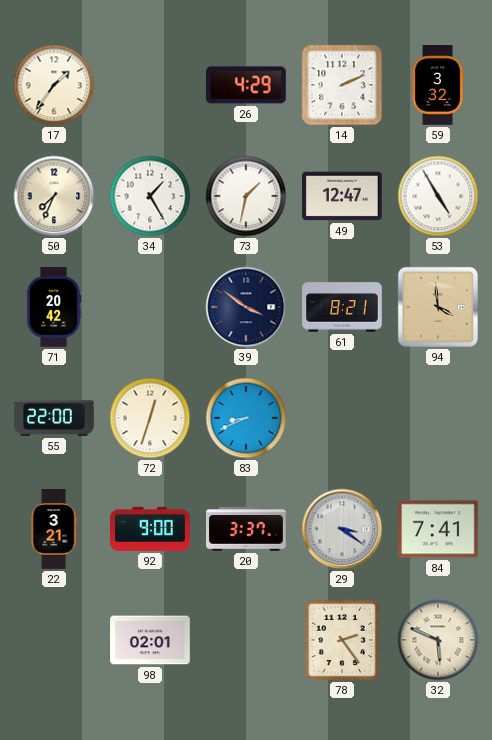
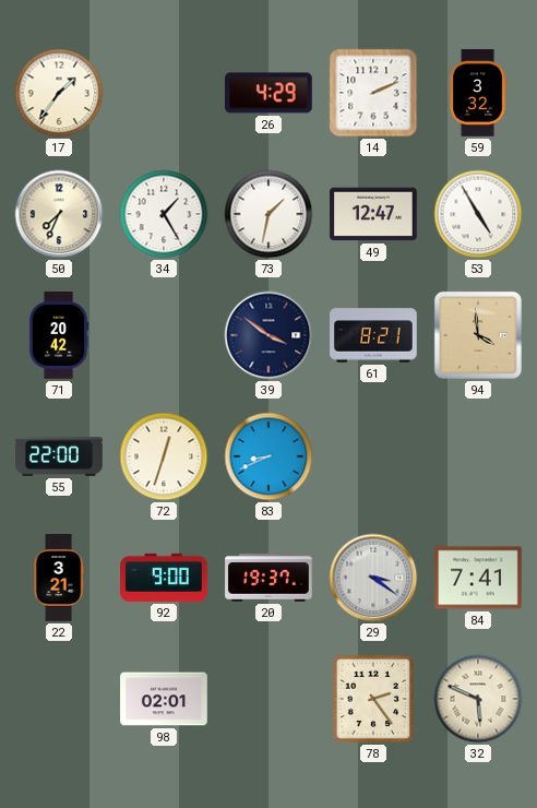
20: 3:37 -> 19:37
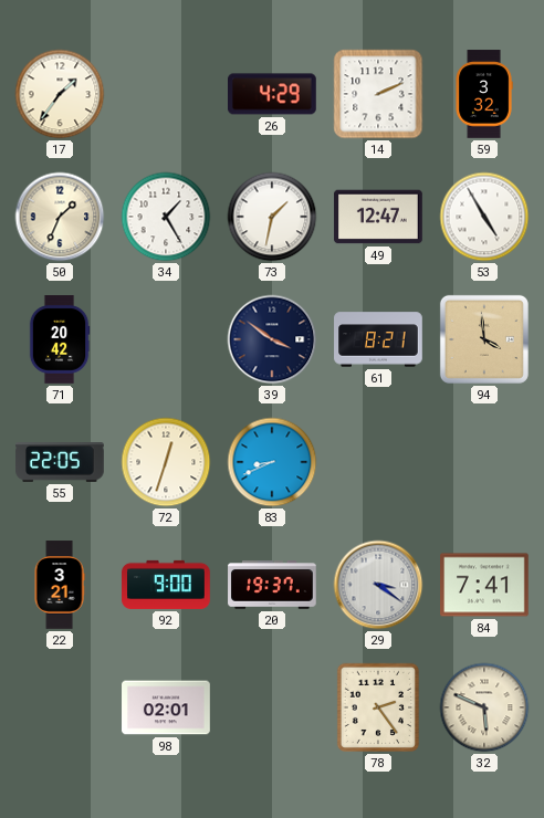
50: 7:34 -> 1:34
55: 22:00 -> 22:05
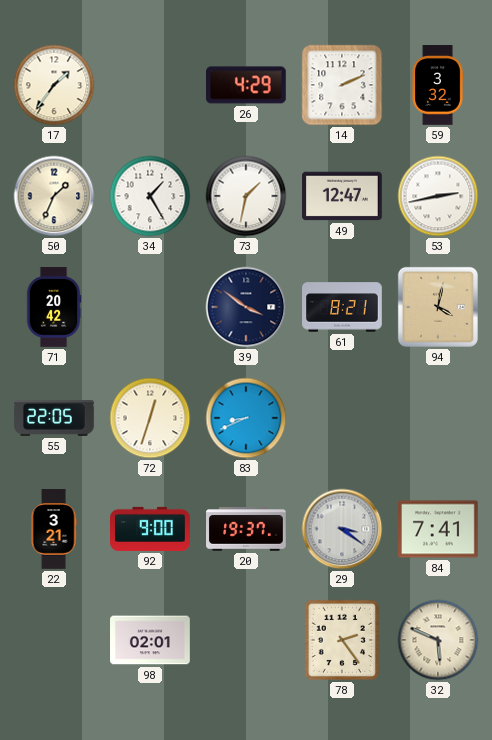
53: 4:55 -> 2:43
94: 3:59 -> 4:02
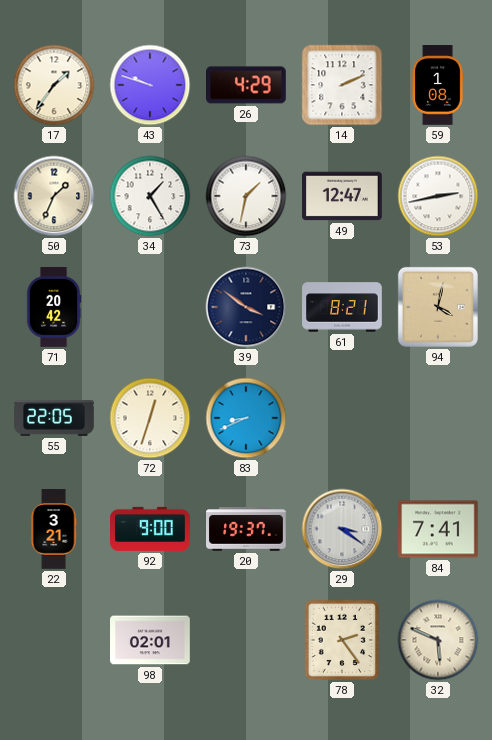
43: none -> 9:48
59: 3:32 -> 1:08
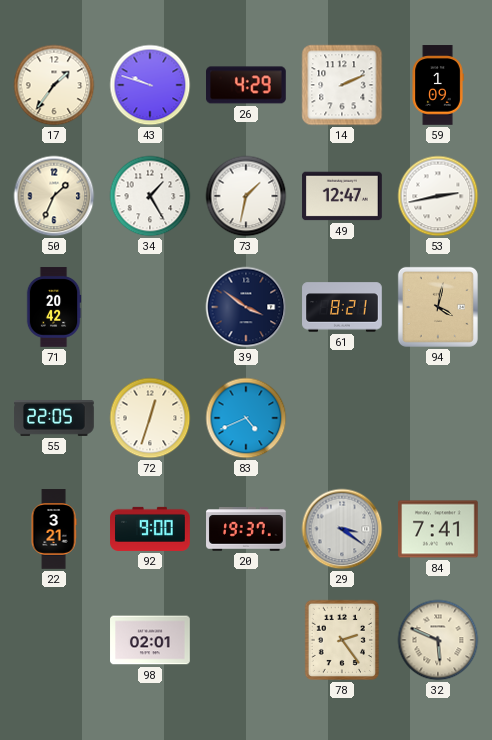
59: 1:08 -> 1:09
83: 8:41 -> 4:41
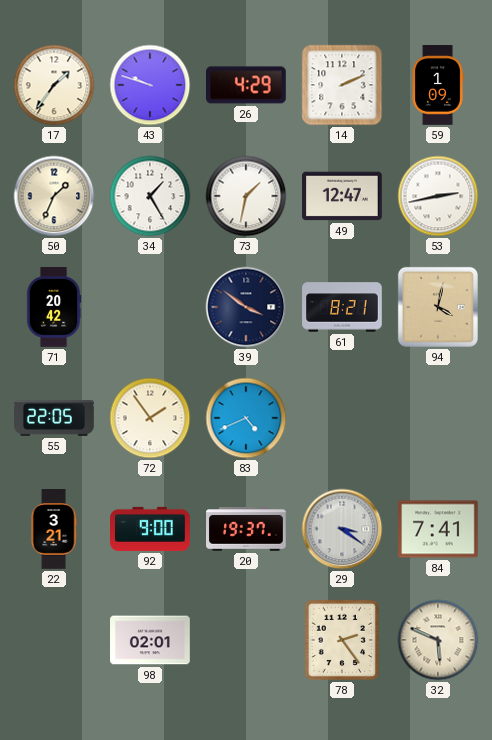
72: 12:33 -> 1:54
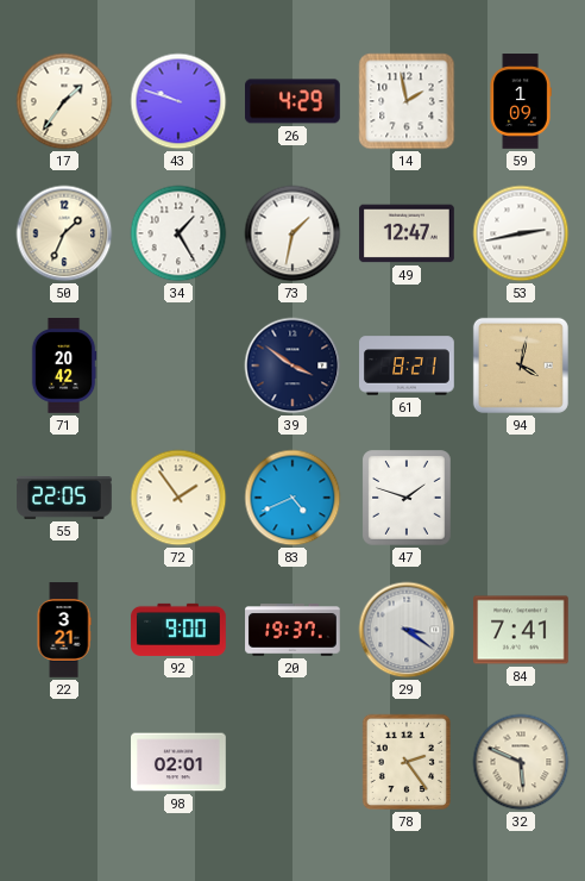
14: 2:11 -> 1:58
47: none -> 1:48
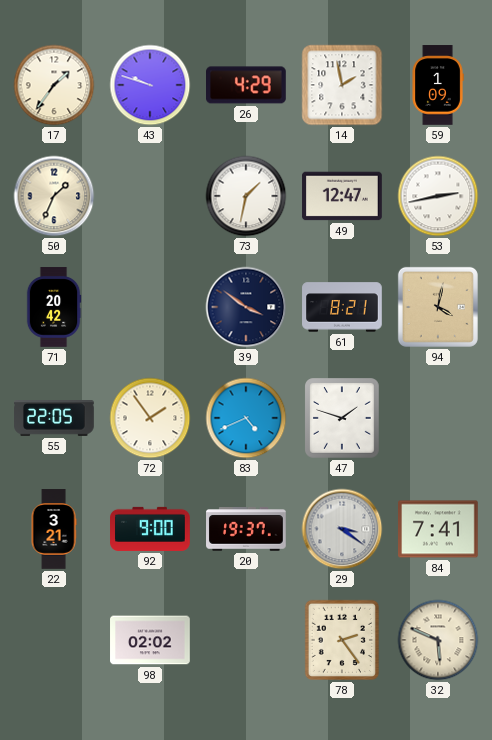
34: 1:25 -> none
98: 02:01 -> 02:02
